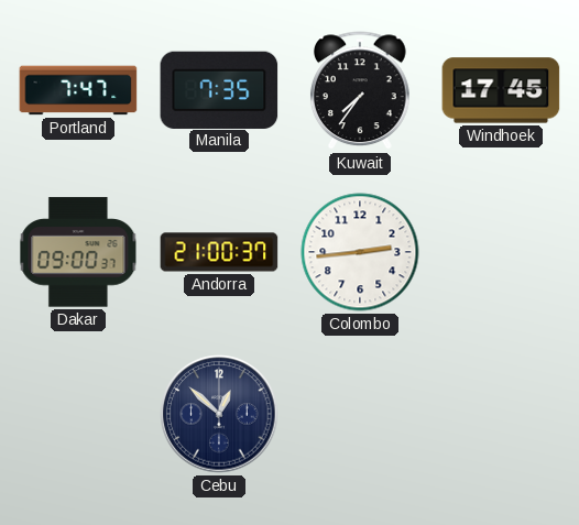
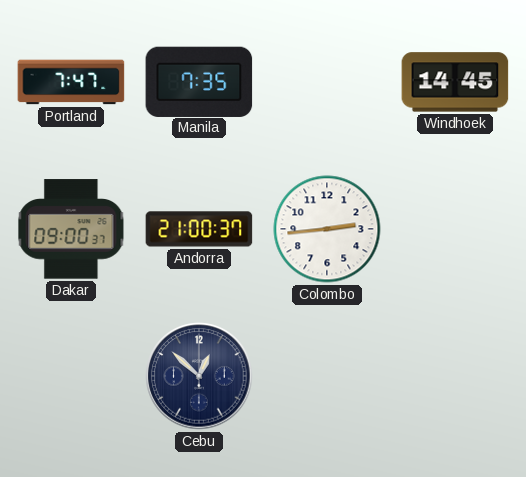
Kuwait: 7:36 -> none
Windhoek: 17:45 -> 14:45
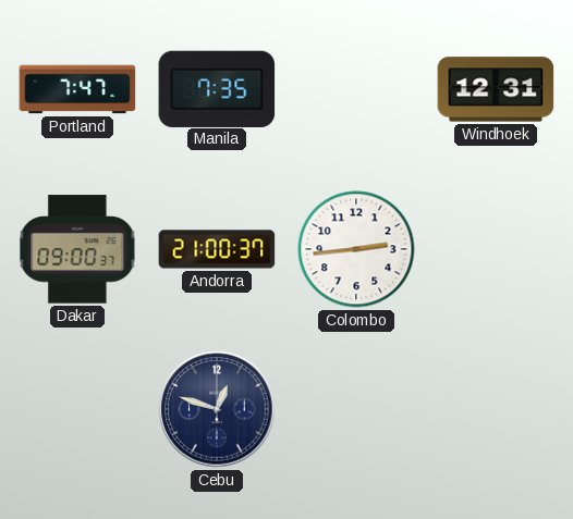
Windhoek: 14:45 -> 12:31
Cebu: 12:52 -> 12:48
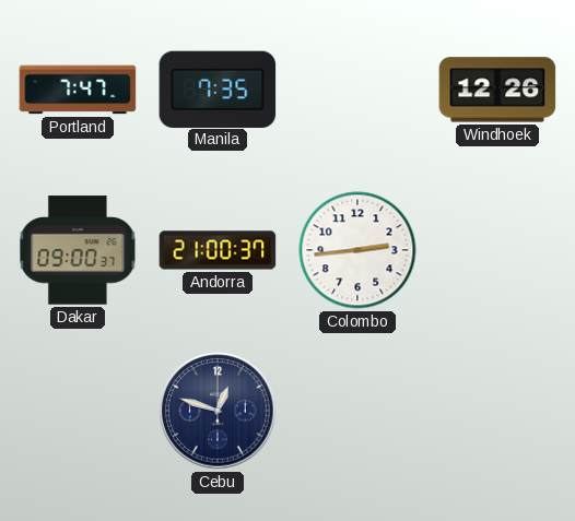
Windhoek: 12:31 -> 12:26
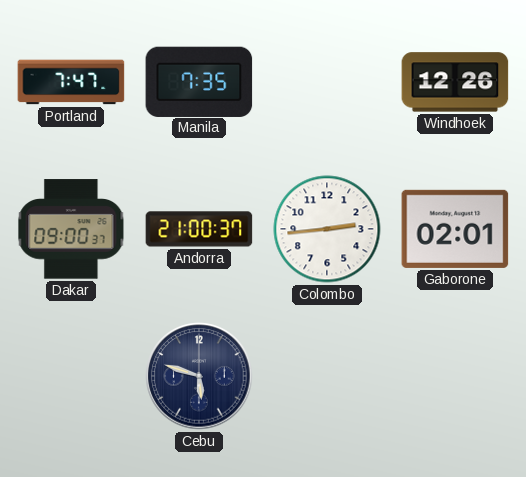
Gaborone: none -> 02:01
Cebu: 12:48 -> 5:48
